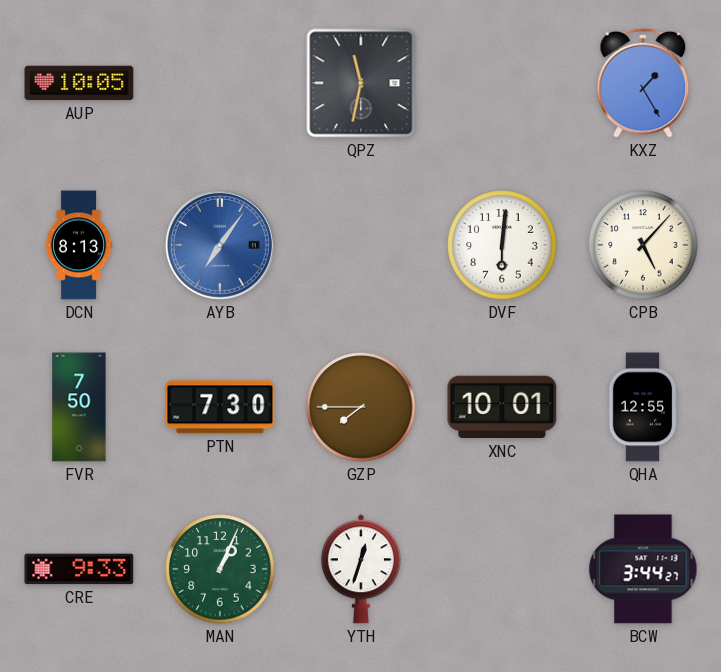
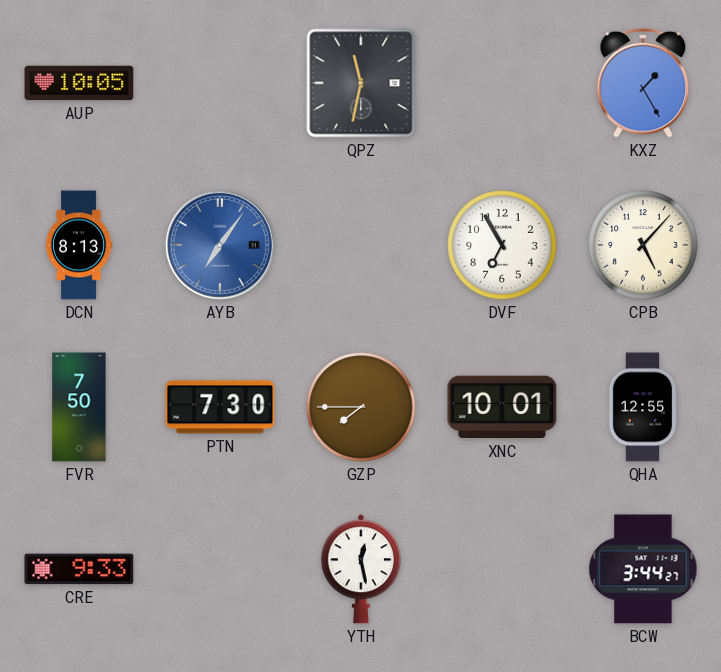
DVF: 6:01 -> 6:55
MAN: 1:04 -> none
YTH: 12:33 -> 12:28
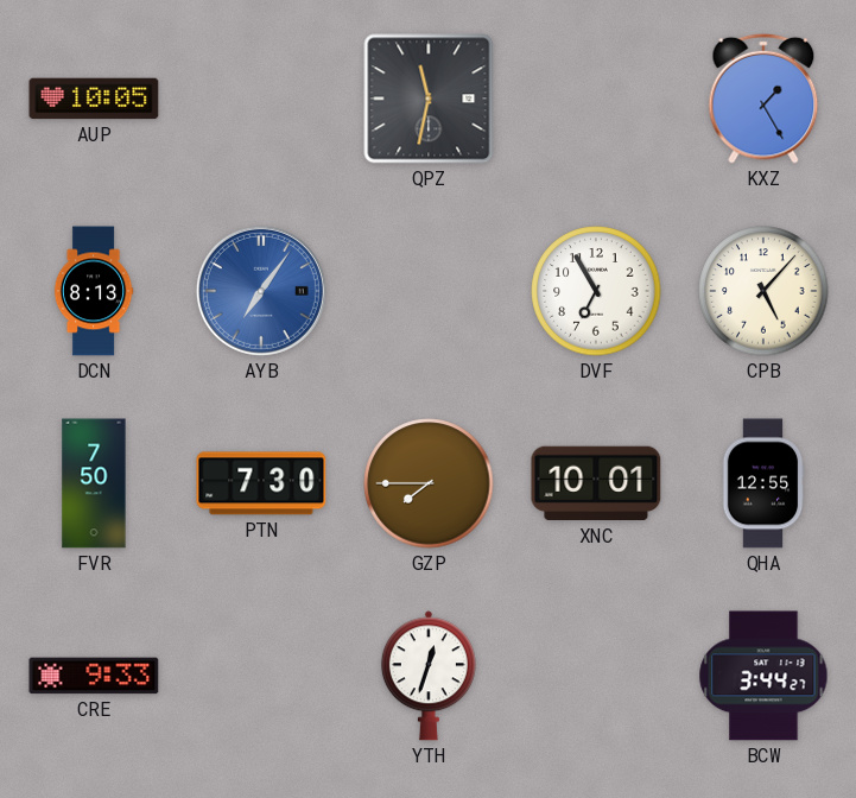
YTH: 12:28 -> 12:33
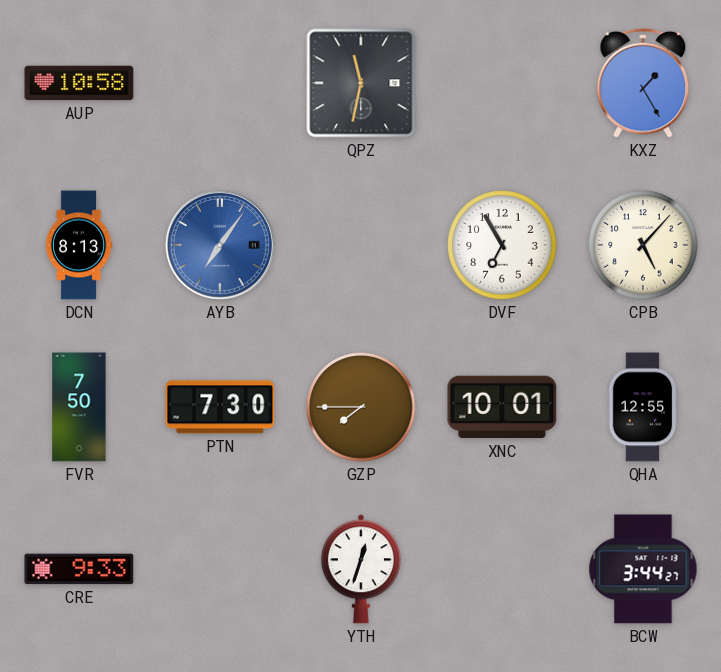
AUP: 10:05 -> 10:58
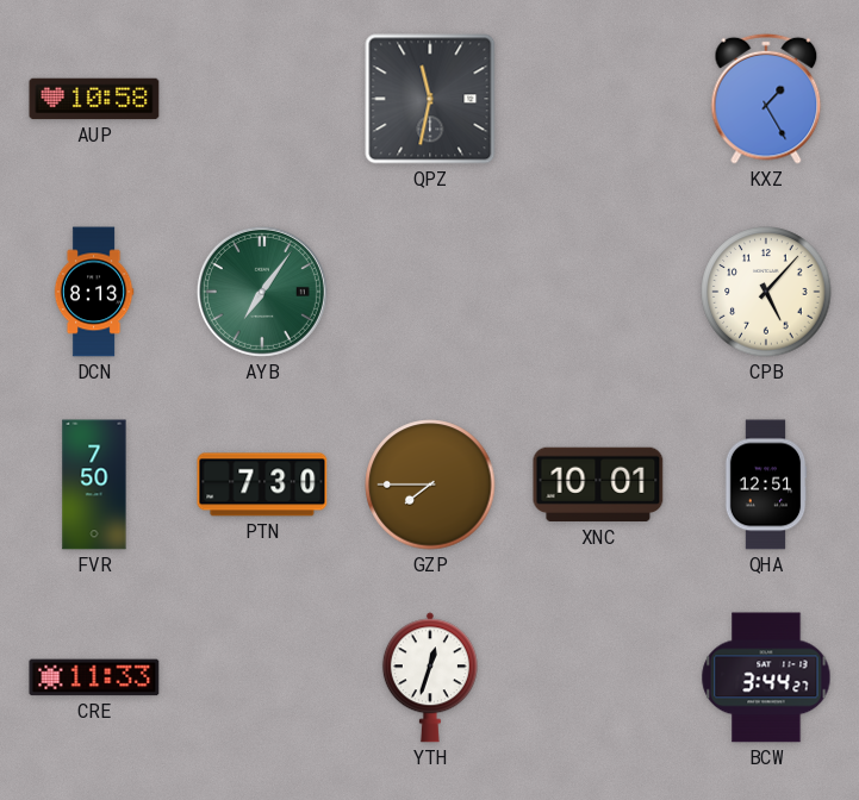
AYB dial: blue -> green
DVF: 6:55 -> none
QHA: 12:55 -> 12:51
CRE: 9:33 -> 11:33
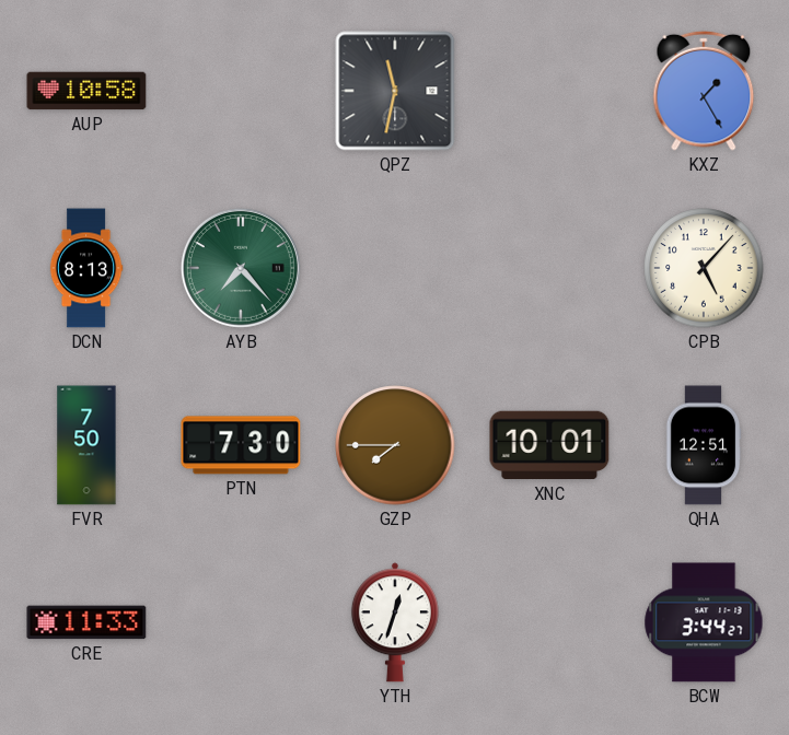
AYB: 7:06 -> 7:23
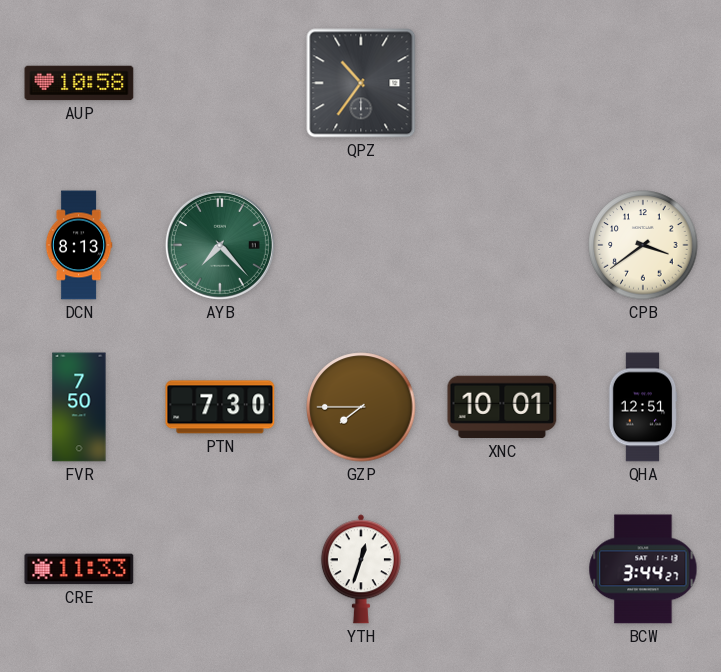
QPZ: 11:32 -> 10:36
KXZ: 1:25 -> none
CPB: 5:07 -> 3:39
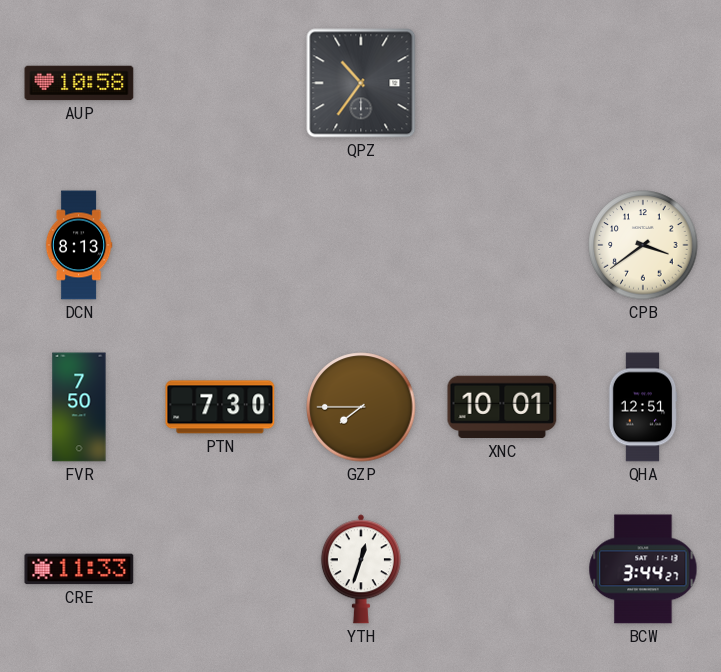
AYB: 7:23 -> none
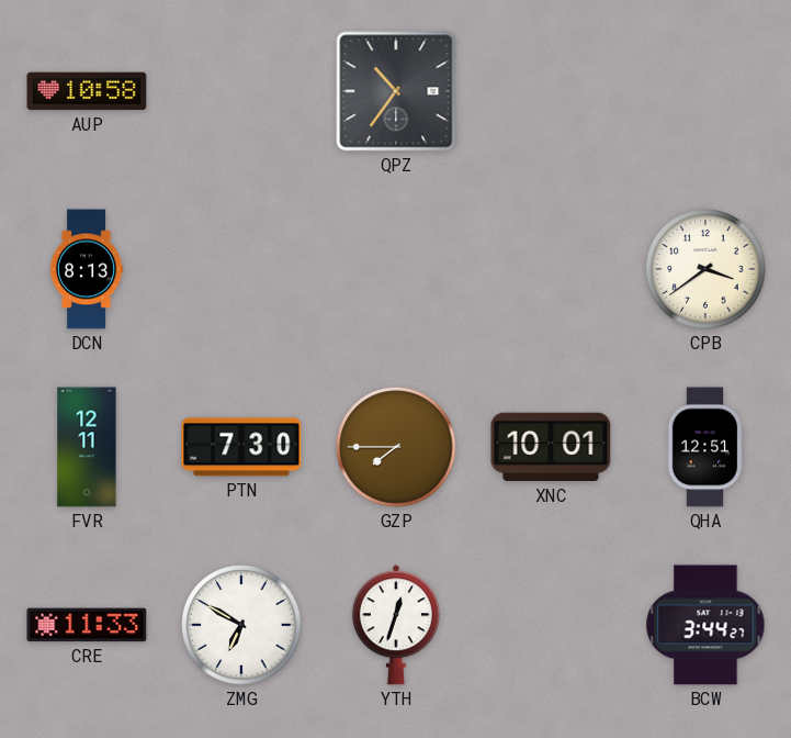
FVR: 7:50 -> 12:11
ZMG: none -> 6:50
